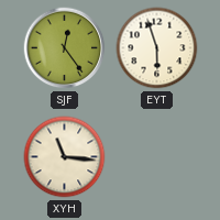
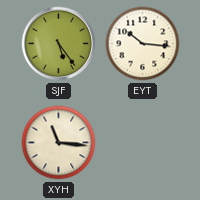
SJF: 12:24 -> 5:24
EYT: 5:57 -> 10:16
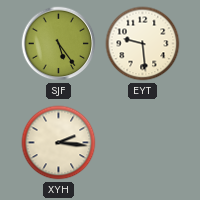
EYT: 10:16 -> 9:29
XYH: 11:16 -> 2:16
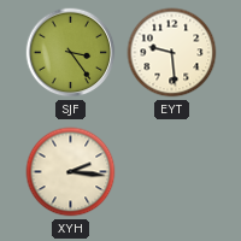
SJF: 5:24 -> 3:24
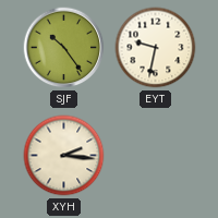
SJF: 3:24 -> 10:24
EYT: 9:29 -> 9:32
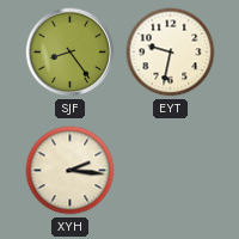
SJF: 10:24 -> 8:24
